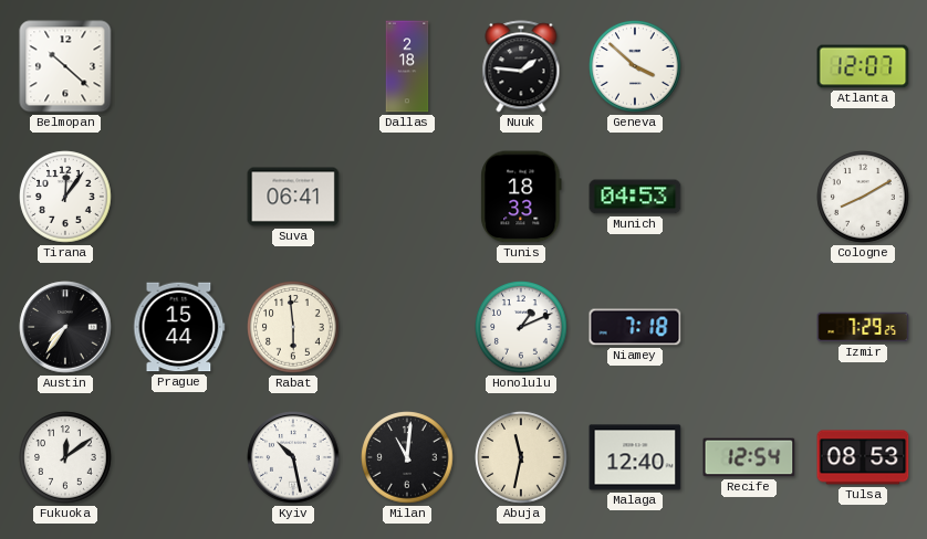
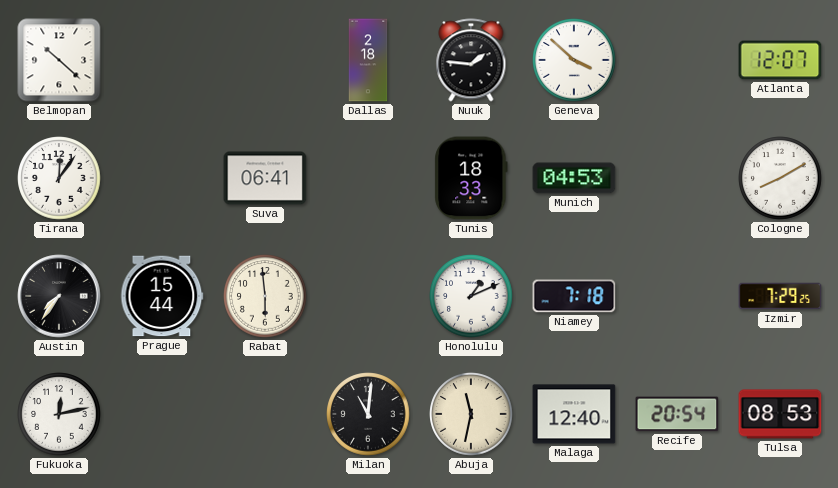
Fukuoka: 12:09 -> 12:13
Kyiv: 10:28 -> none
Recife: 12:54 -> 20:54
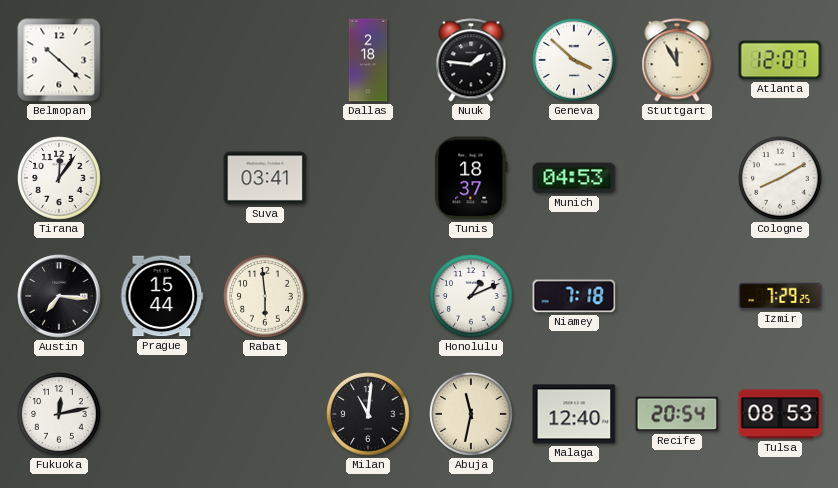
Stuttgart: none -> 11:55
Suva: 06:41 -> 03:41
Tunis: 18:33 -> 18:37
Austin: 7:36 -> 7:16
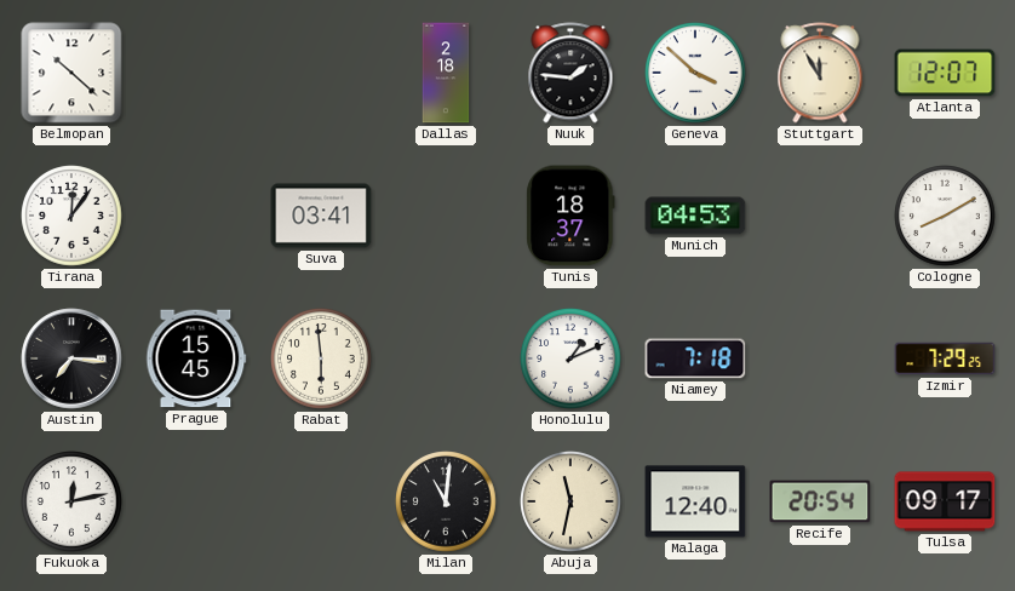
Prague: 15:44 -> 15:45
Tulsa: 08:53 -> 09:17
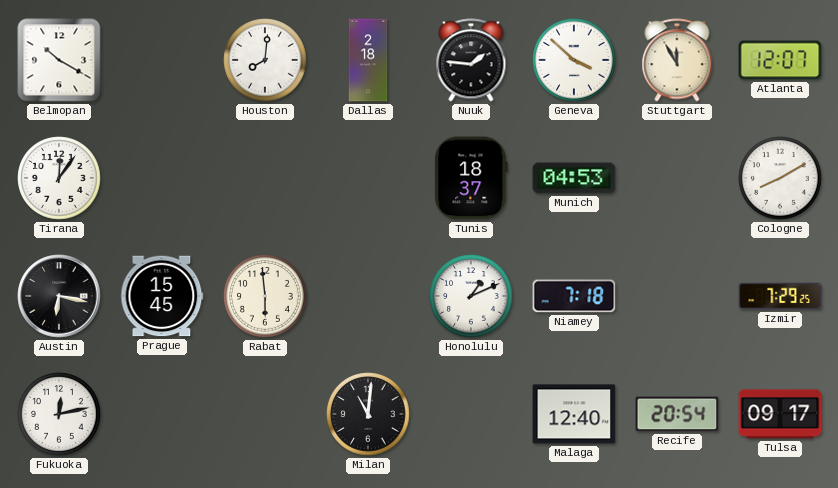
Belmopan: 10:22 -> 10:20
Houston: none -> 8:01
Suva: 03:41 -> none
Austin: 7:16 -> 6:17
Abuja: 11:32 -> none
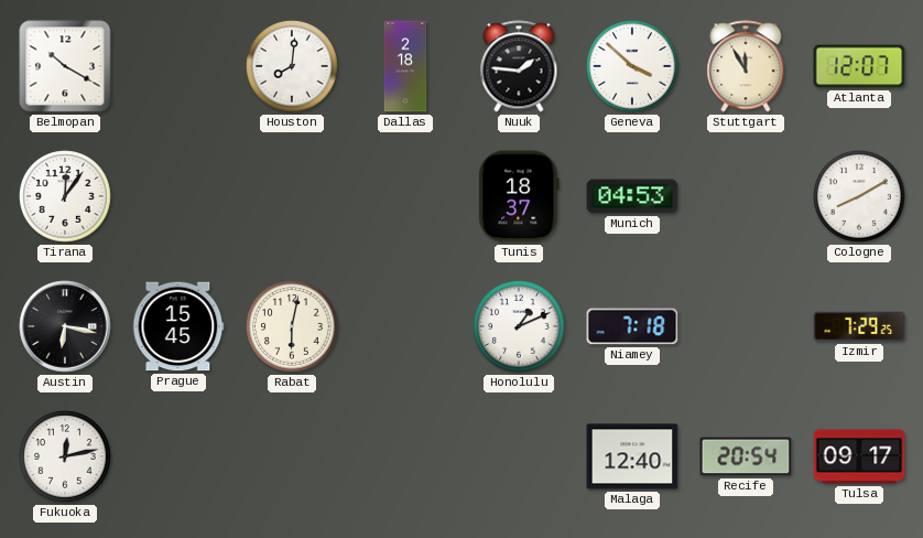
Rabat: 5:59 -> 6:02
Milan: 11:01 -> none
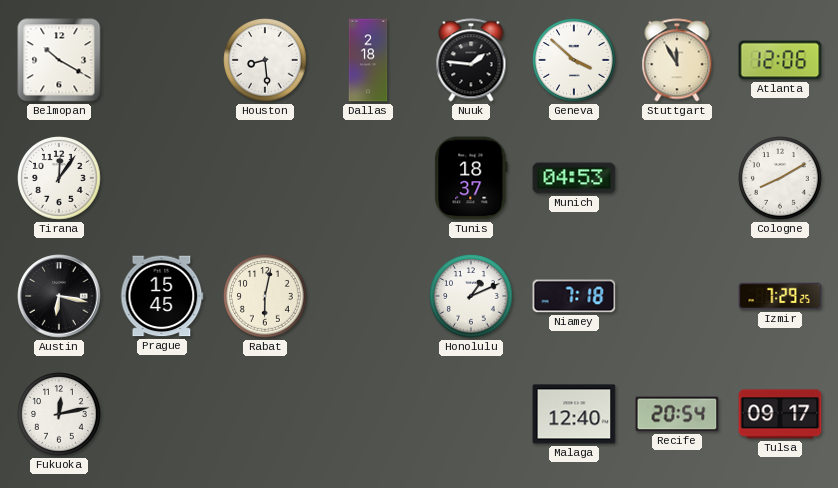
Houston: 8:01 -> 8:29
Atlanta: 12:07 -> 12:06
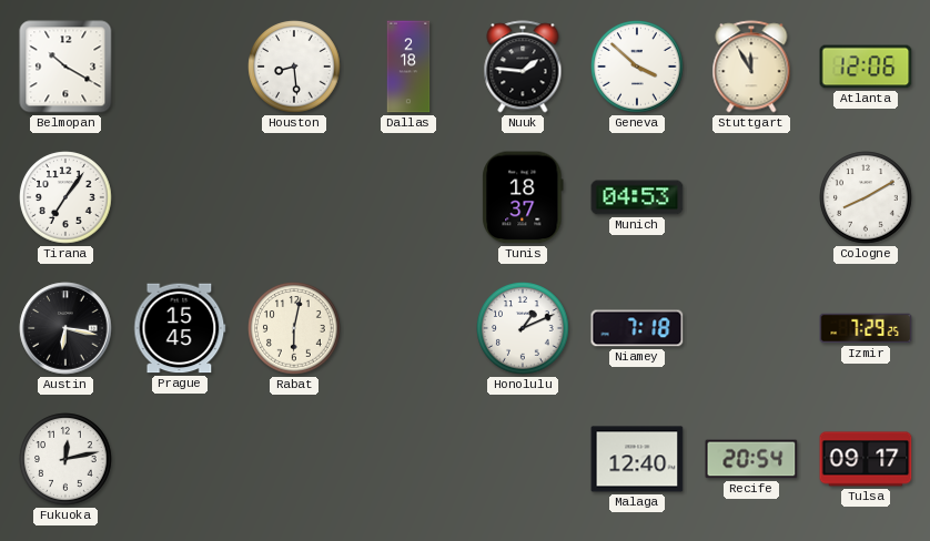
Tirana: 12:06 -> 7:06
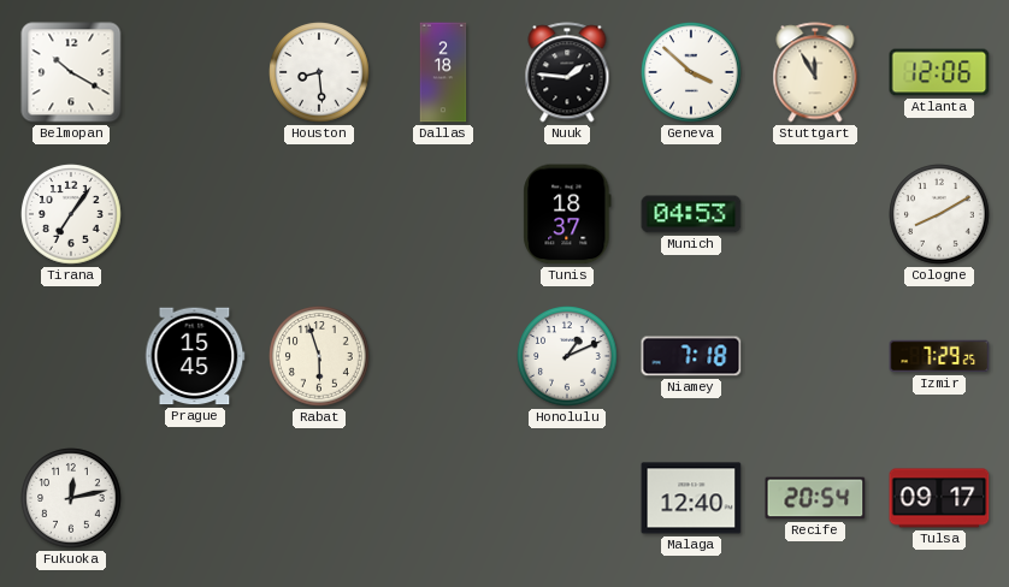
Austin: 6:17 -> none
Rabat: 6:02 -> 5:57
